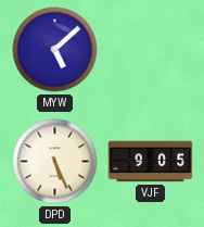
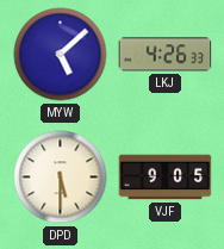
LKJ: none -> 4:26
DPD: 5:26 -> 5:30
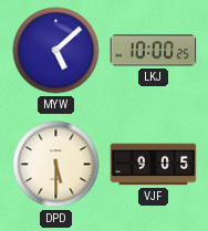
LKJ: 4:26 -> 10:00
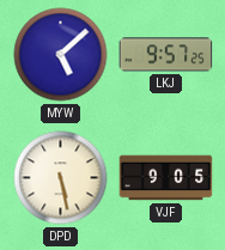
LKJ: 10:00 -> 9:57
DPD: 5:30 -> 5:28
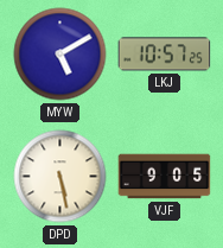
MYW: 5:08 -> 5:10
LKJ: 9:57 -> 10:57
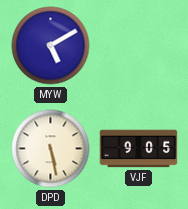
LKJ: 10:57 -> none
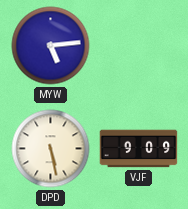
MYW: 5:10 -> 5:14
VJF: 9:05 -> 9:09
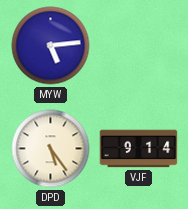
DPD: 5:28 -> 5:24
VJF: 9:09 -> 9:14
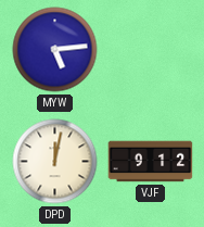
DPD: 5:24 -> 12:02
VJF: 9:14 -> 9:12
